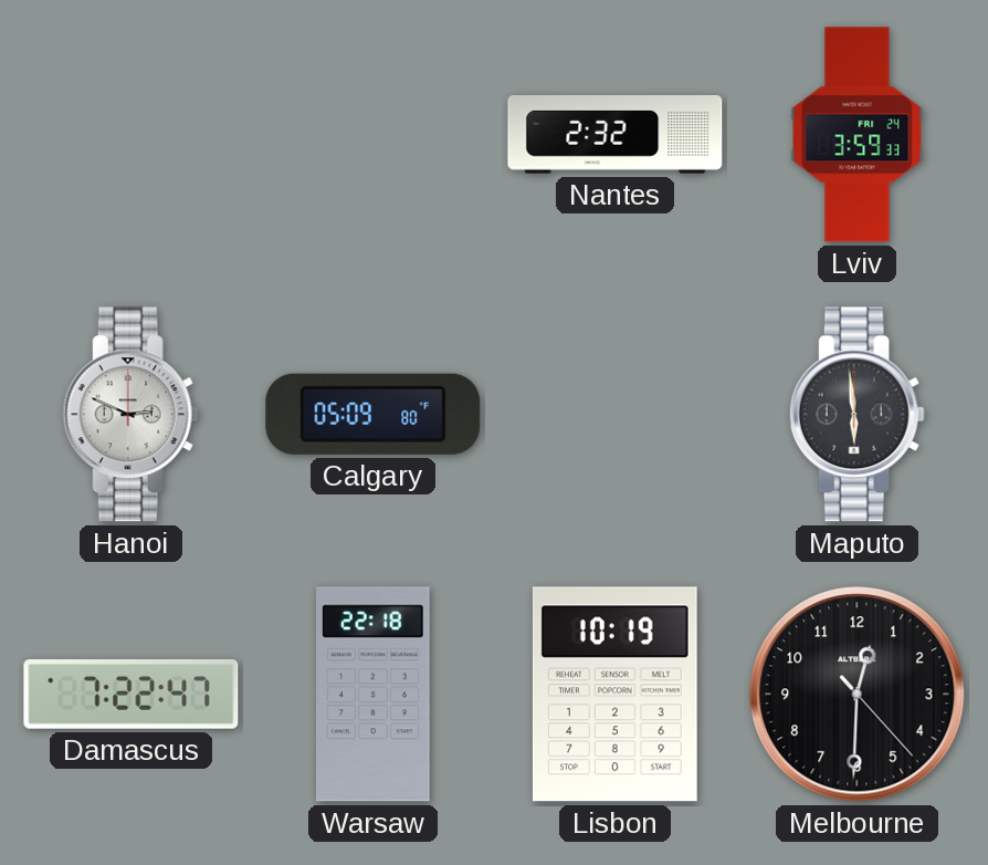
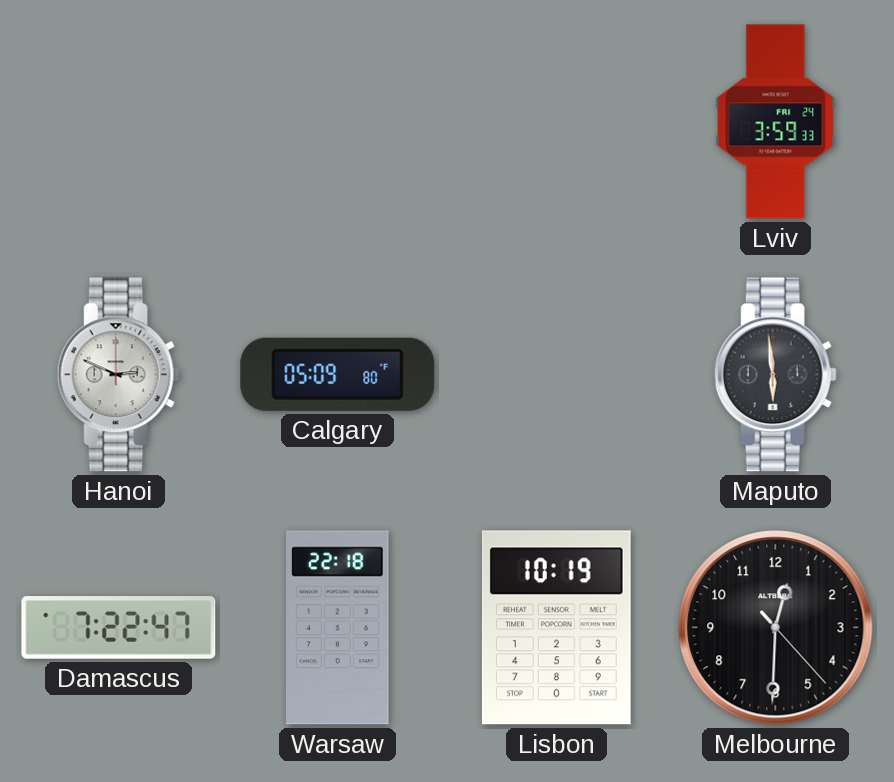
Nantes: 2:32 -> none
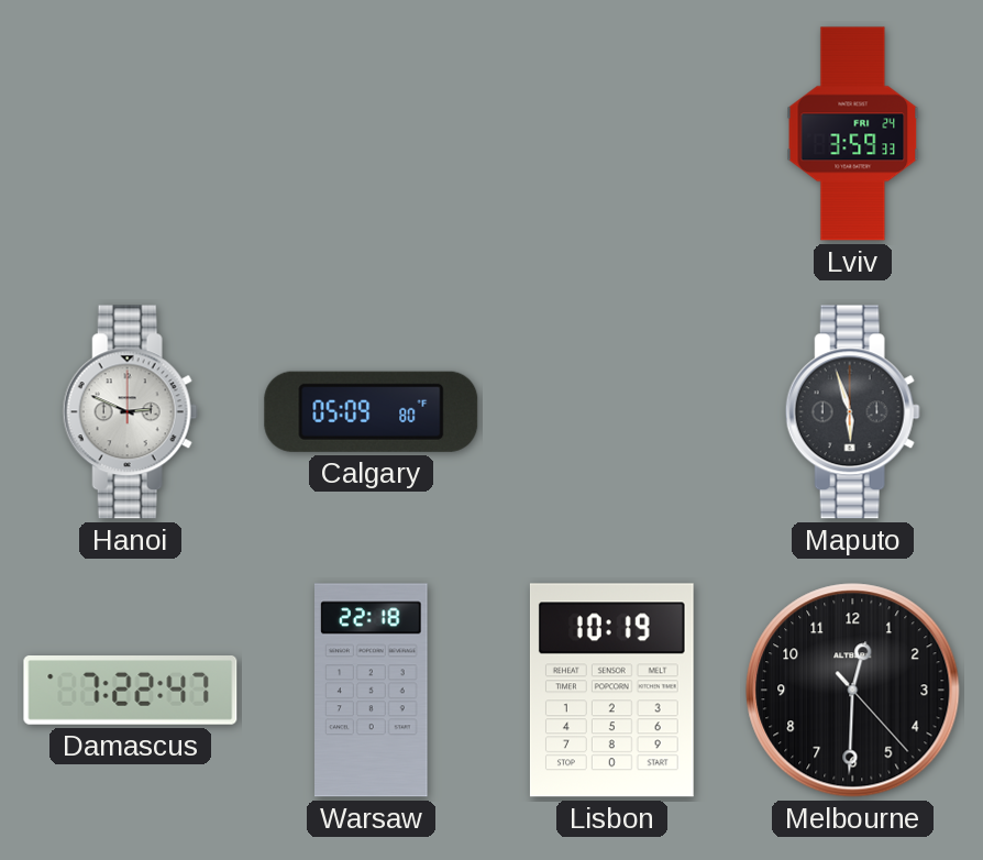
Maputo: 5:59 -> 5:57
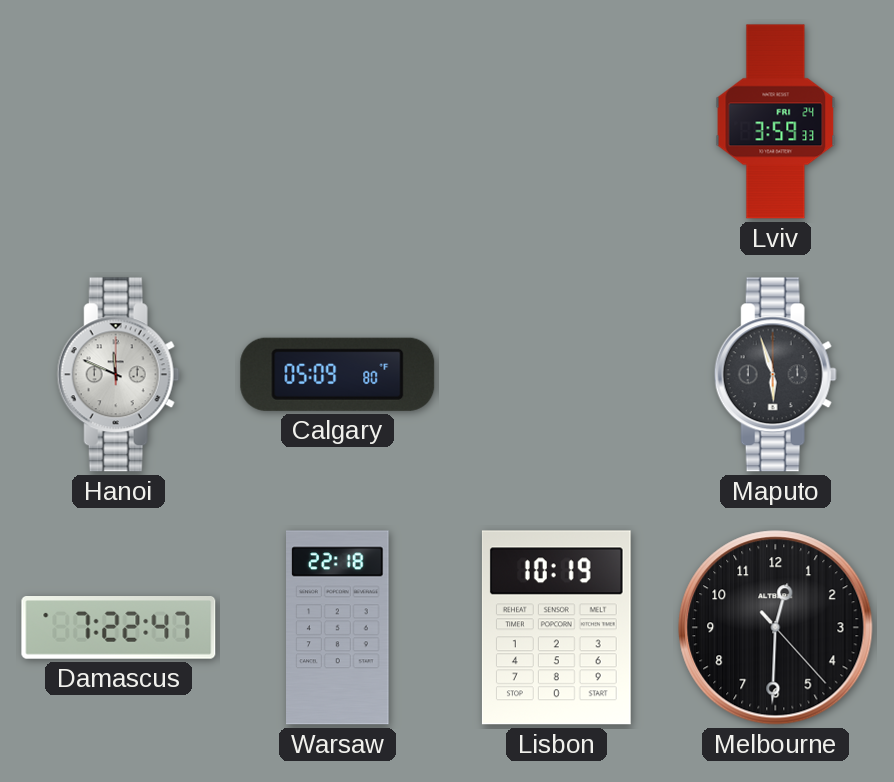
Hanoi: 2:49 -> 11:49
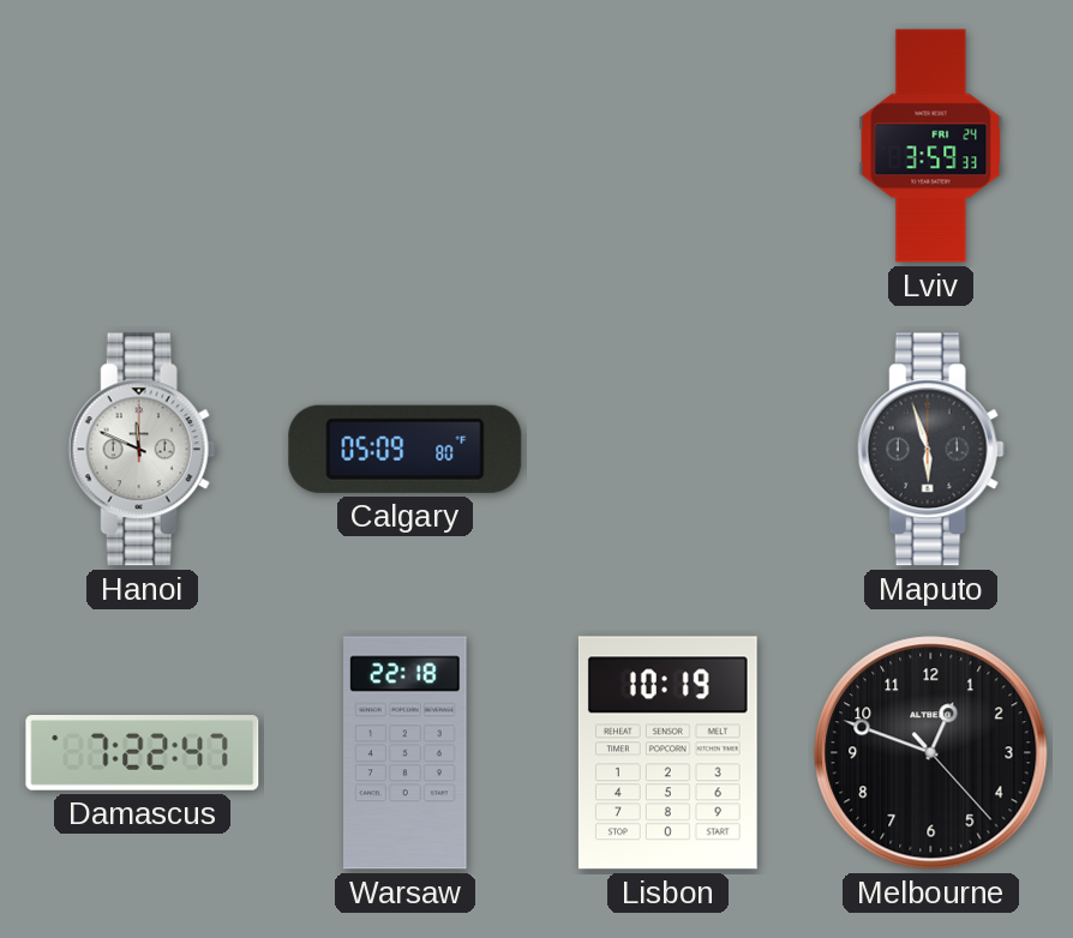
Melbourne: 12:30 -> 12:48
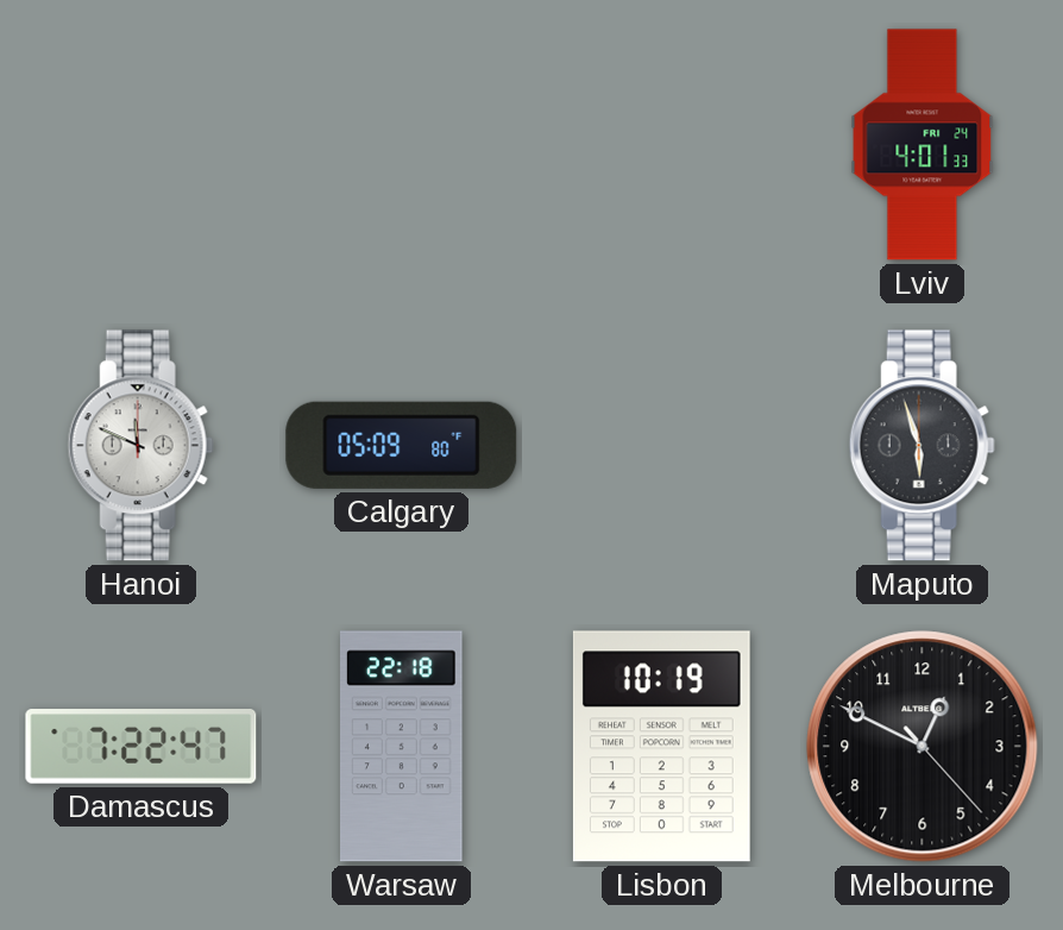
Lviv: 3:59 -> 4:01
Melbourne: 12:48 -> 12:49
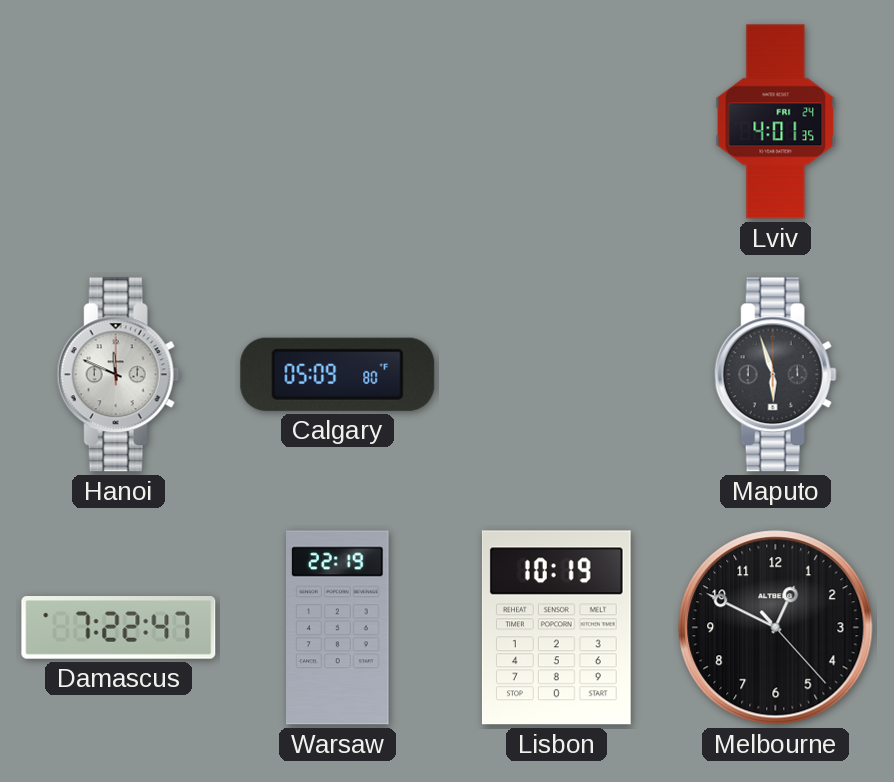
Lviv: 4:01:33 -> 4:01:35
Warsaw: 22:18 -> 22:19
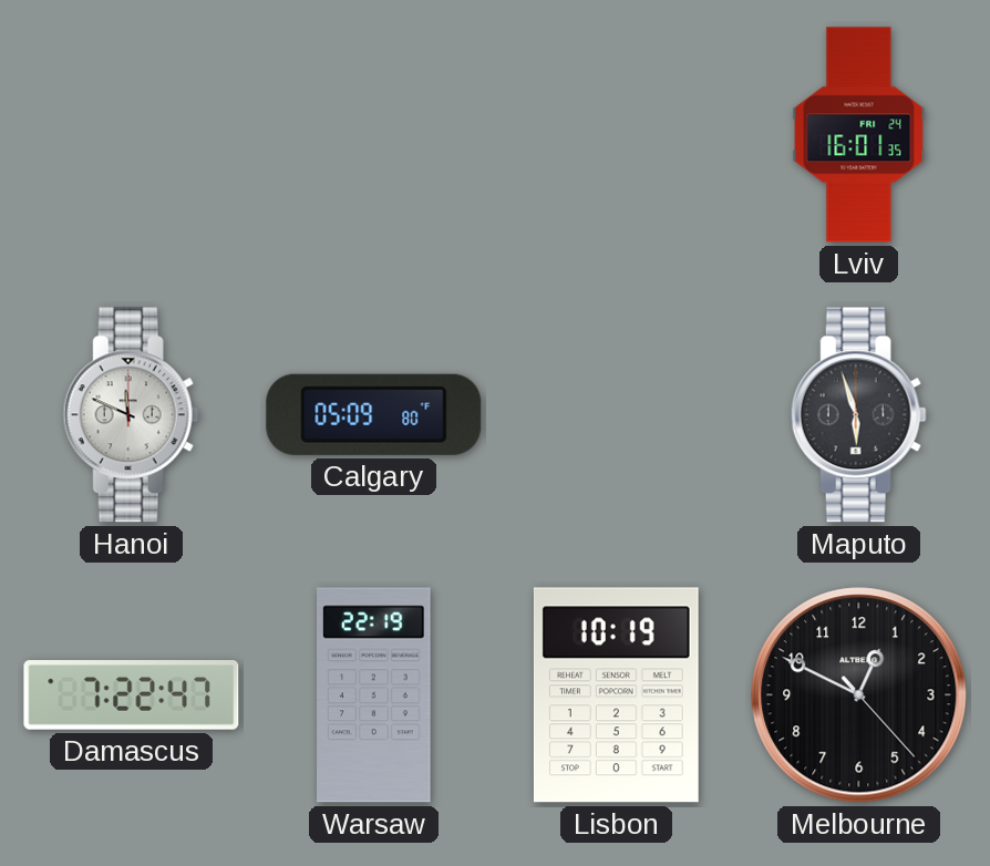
Lviv: 4:01 -> 16:01
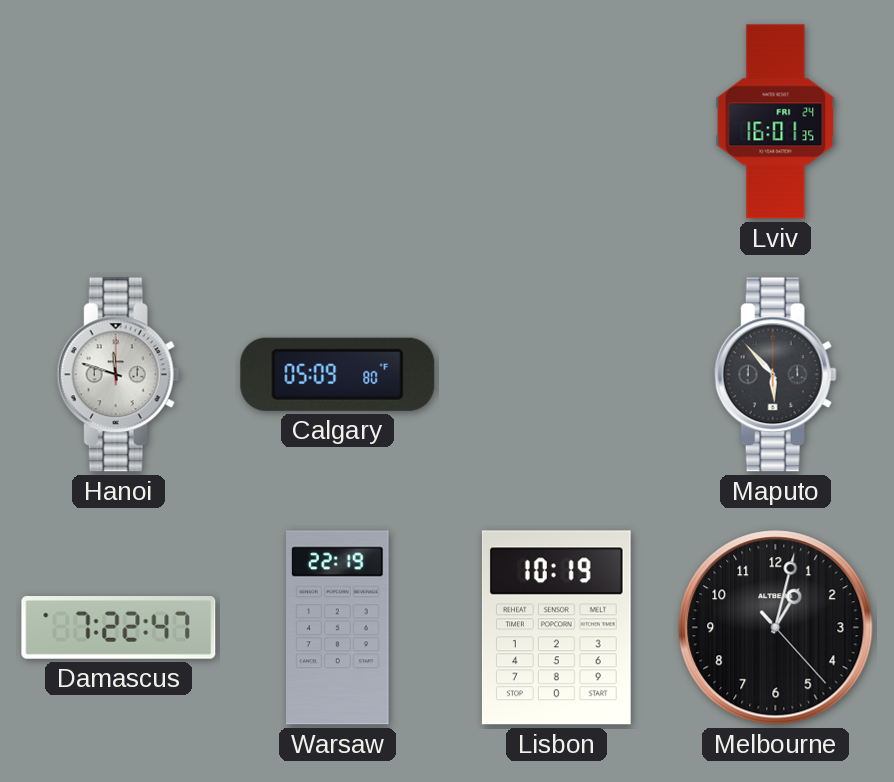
Hanoi: 11:49 -> 11:48
Maputo: 5:57 -> 5:53
Melbourne: 12:49 -> 1:02
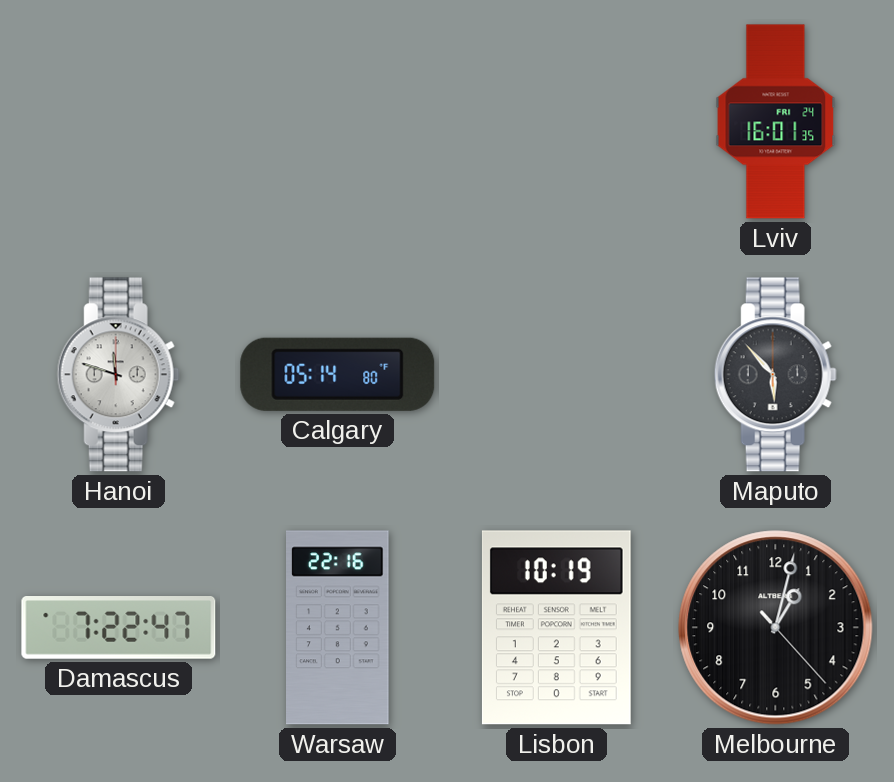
Calgary: 05:09 -> 05:14
Warsaw: 22:19 -> 22:16
